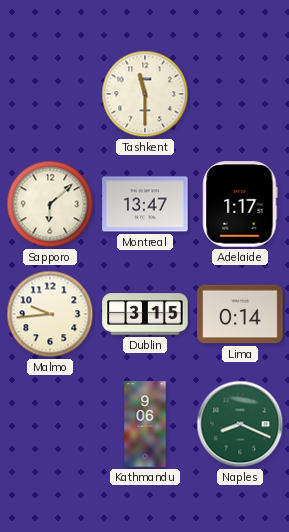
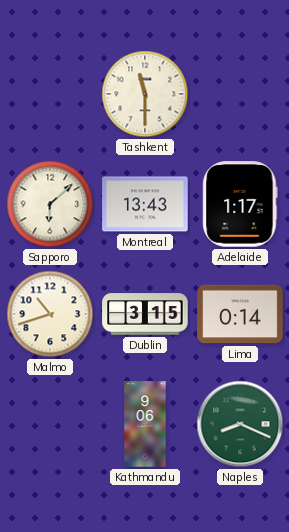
Montreal: 13:47 -> 13:43
Malmo: 9:44 -> 10:42
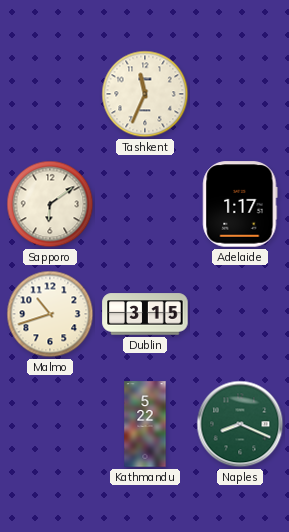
Tashkent: 11:30 -> 11:34
Sapporo: 6:08 -> 6:09
Montreal: 13:43 -> none
Lima: 0:14 -> none
Kathmandu: 9:06 -> 5:22
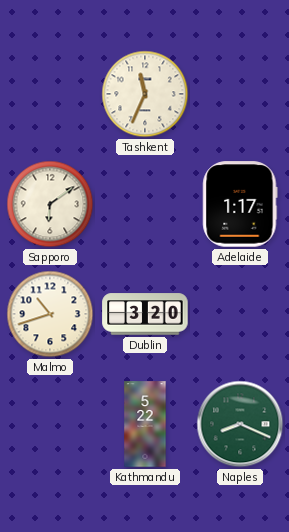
Dublin: 3:15 -> 3:20
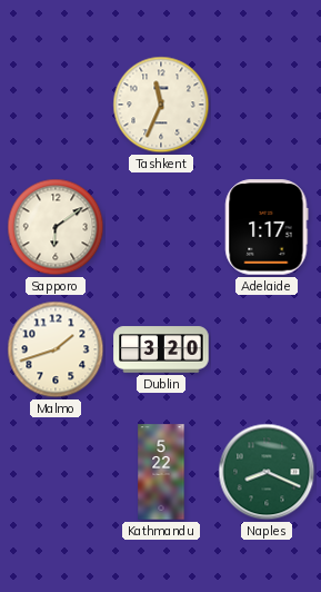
Malmo: 10:42 -> 1:42
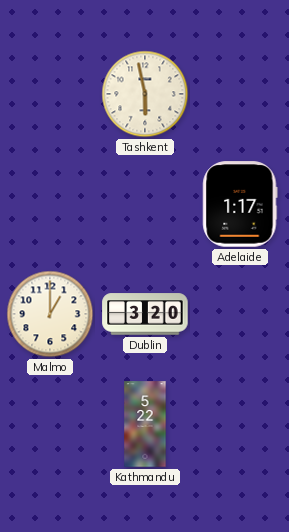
Tashkent: 11:34 -> 5:58
Sapporo: 6:09 -> none
Malmo: 1:42 -> 1:00
Naples: 8:19 -> none
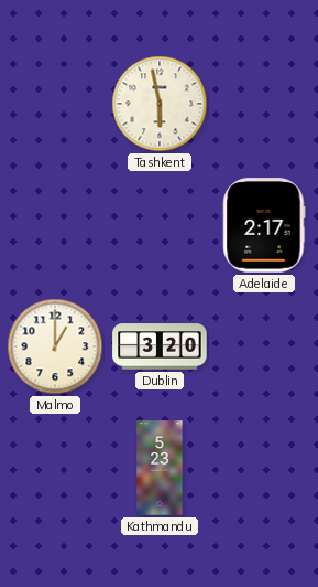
Adelaide: 1:17 -> 2:17
Kathmandu: 5:22 -> 5:23
